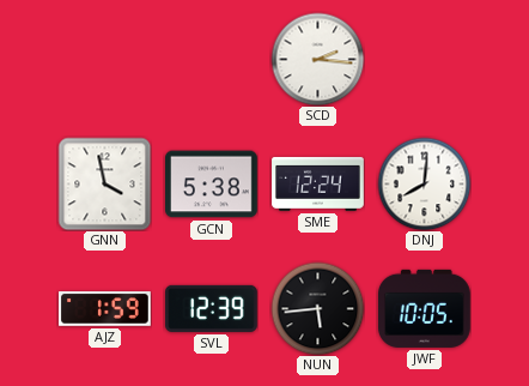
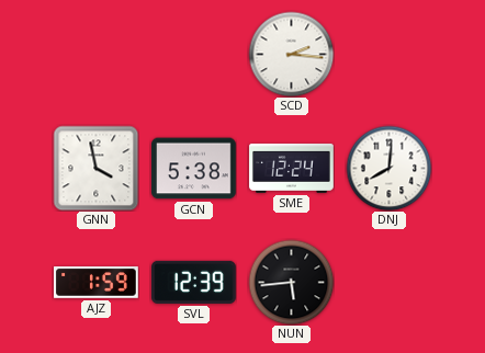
JWF: 10:05 -> none
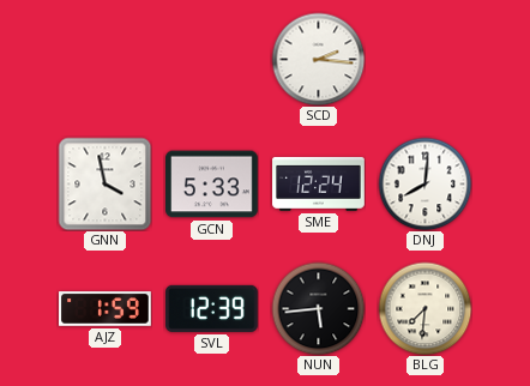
GCN: 5:38 -> 5:33
BLG: none -> 7:31
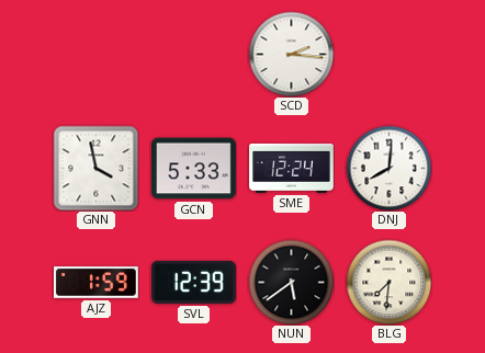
NUN: 5:44 -> 5:39
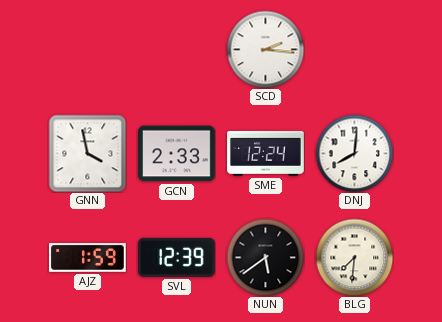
GCN: 5:33 -> 2:33
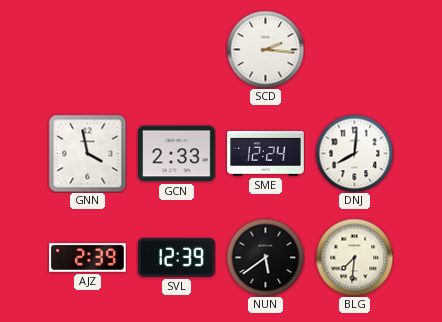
AJZ: 1:59 -> 2:39
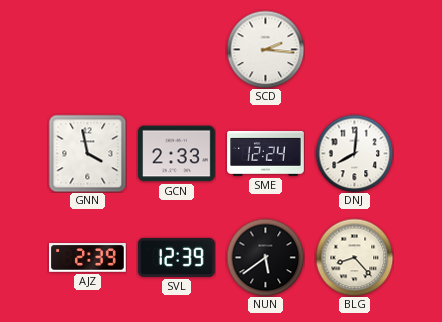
BLG: 7:31 -> 8:23
